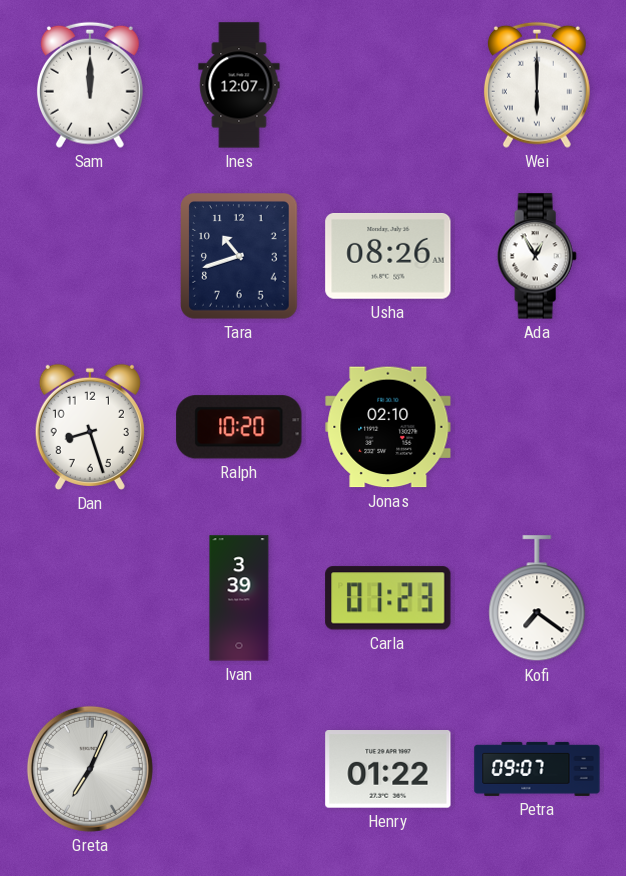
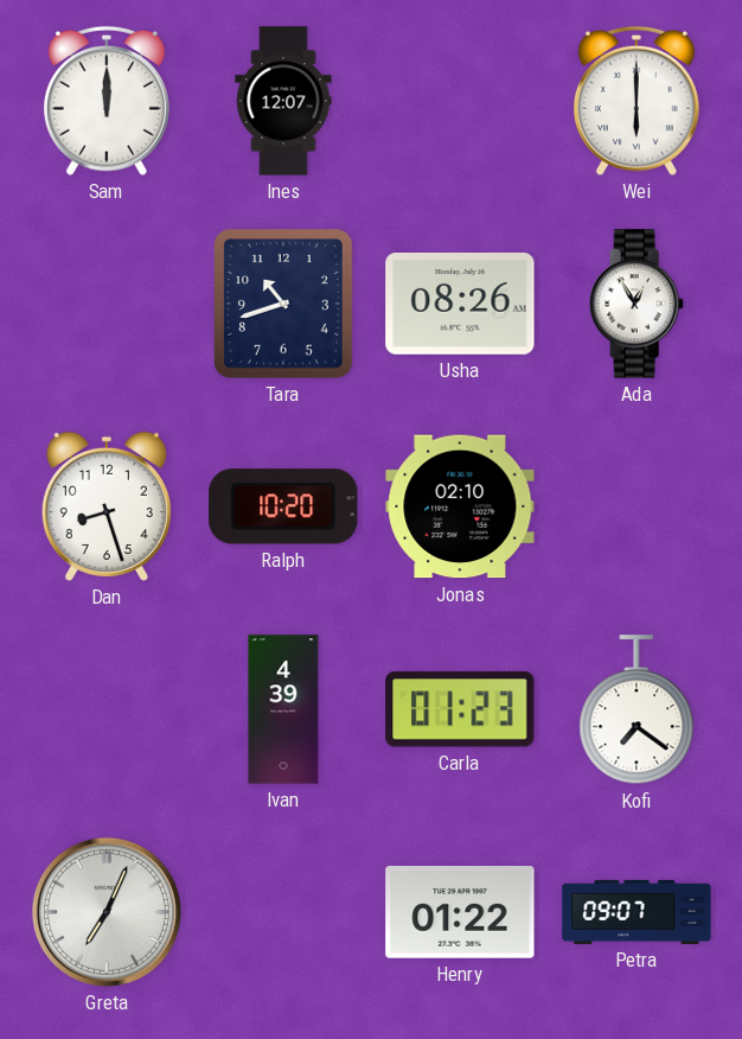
Ivan: 3:39 -> 4:39
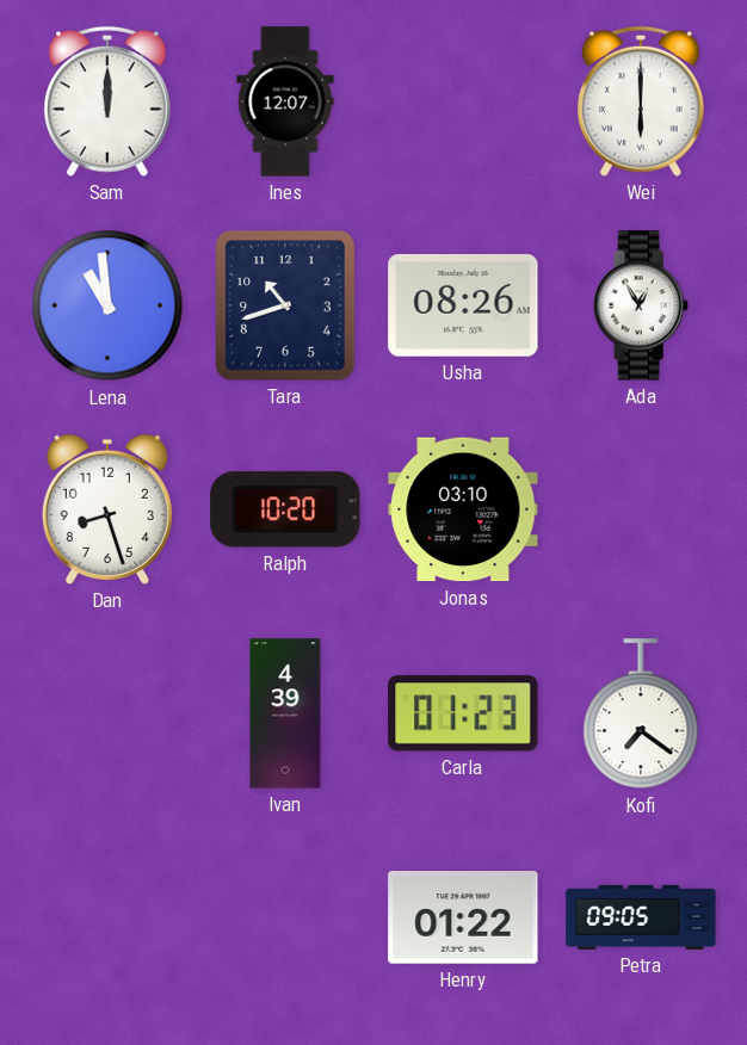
Lena: none -> 10:59
Jonas: 02:10 -> 03:10
Greta: 7:04 -> none
Petra: 09:07 -> 09:05
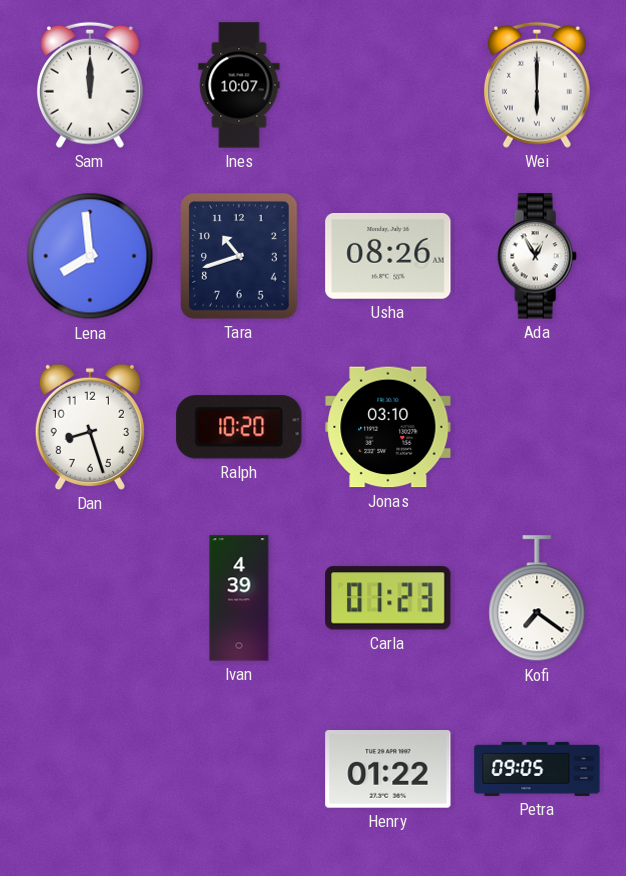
Ines: 12:07 -> 10:07
Lena: 10:59 -> 7:59
